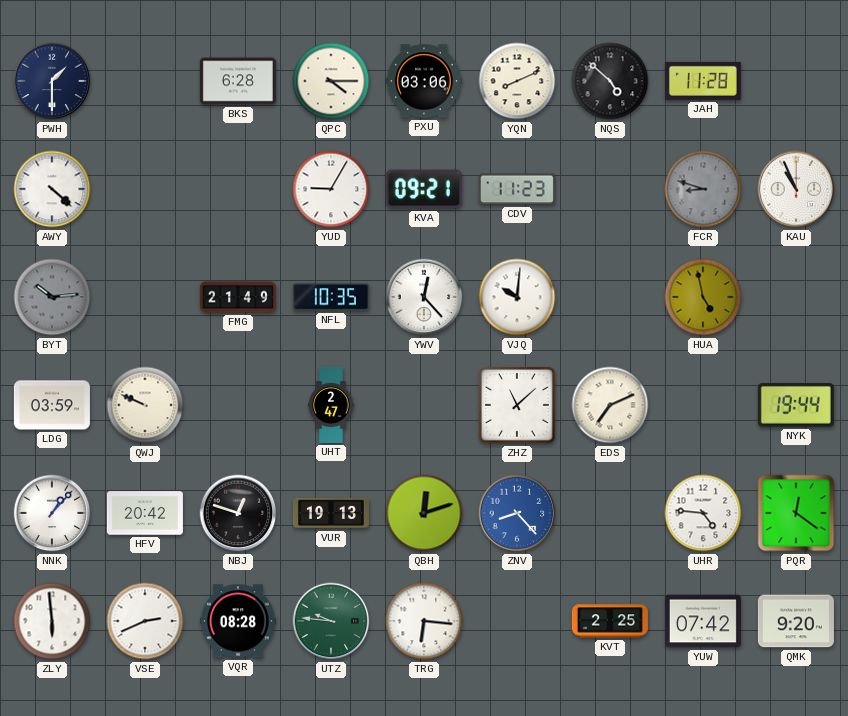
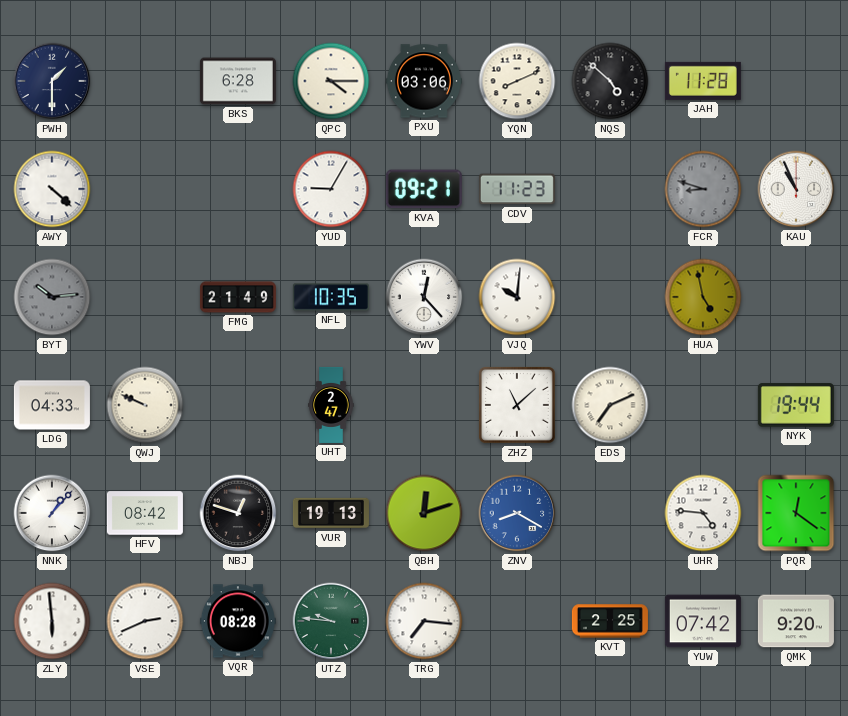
LDG: 03:59 -> 04:33
HFV: 20:42 -> 08:42
ZNV: 8:23 -> 8:20
TRG: 6:16 -> 7:16
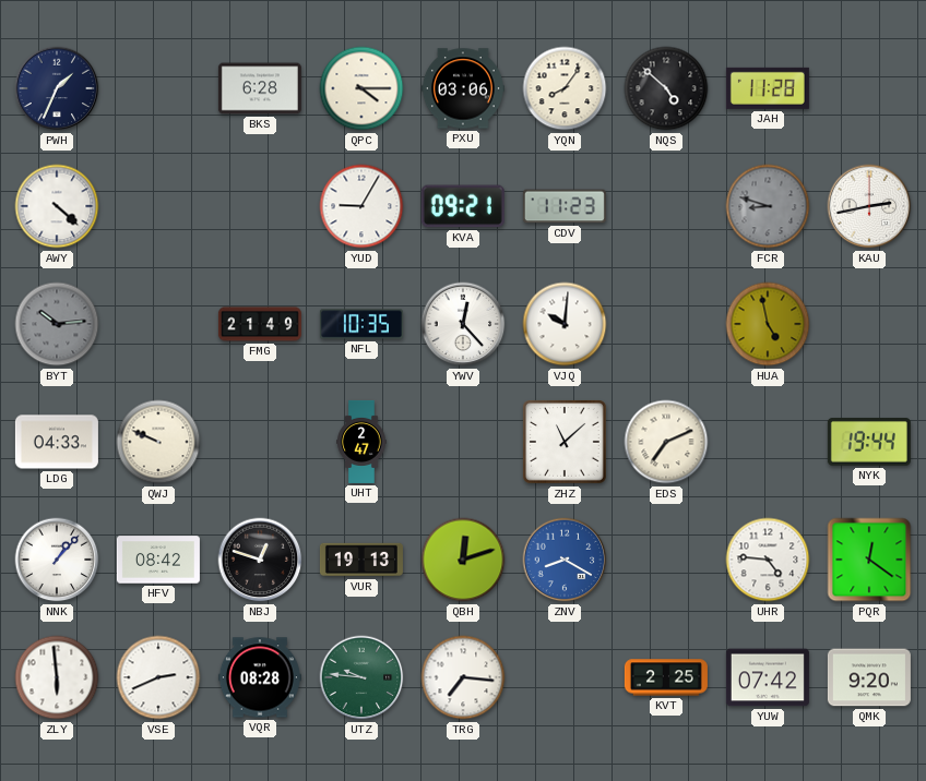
PWH: 1:30 -> 1:34
YQN: 8:11 -> 8:06
KAU: 10:56 -> 2:43
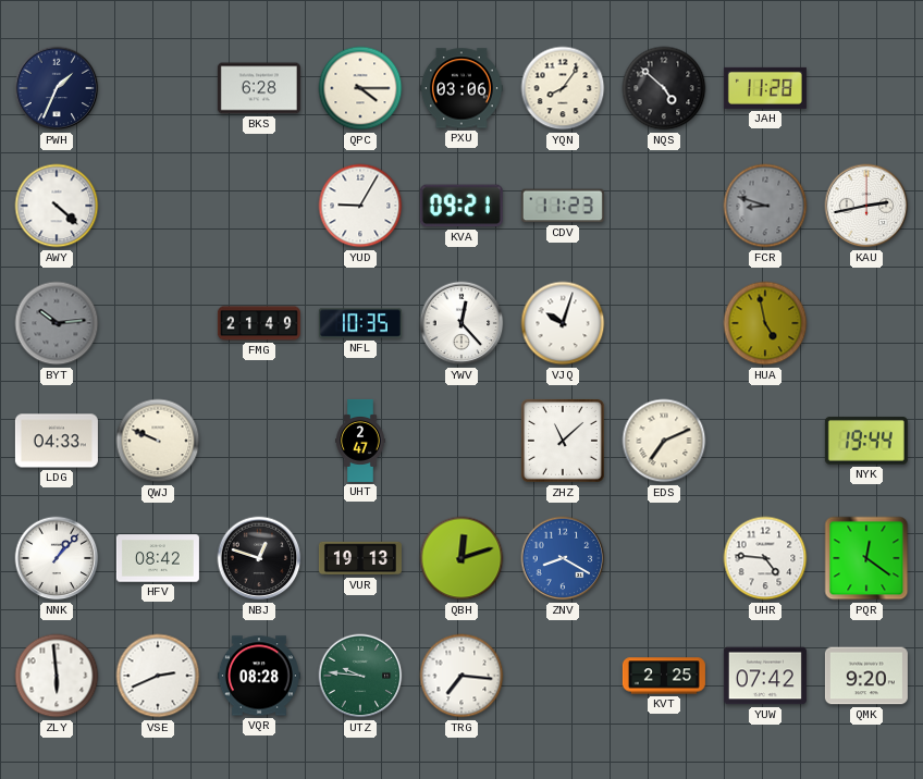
VJQ: 10:01 -> 10:03
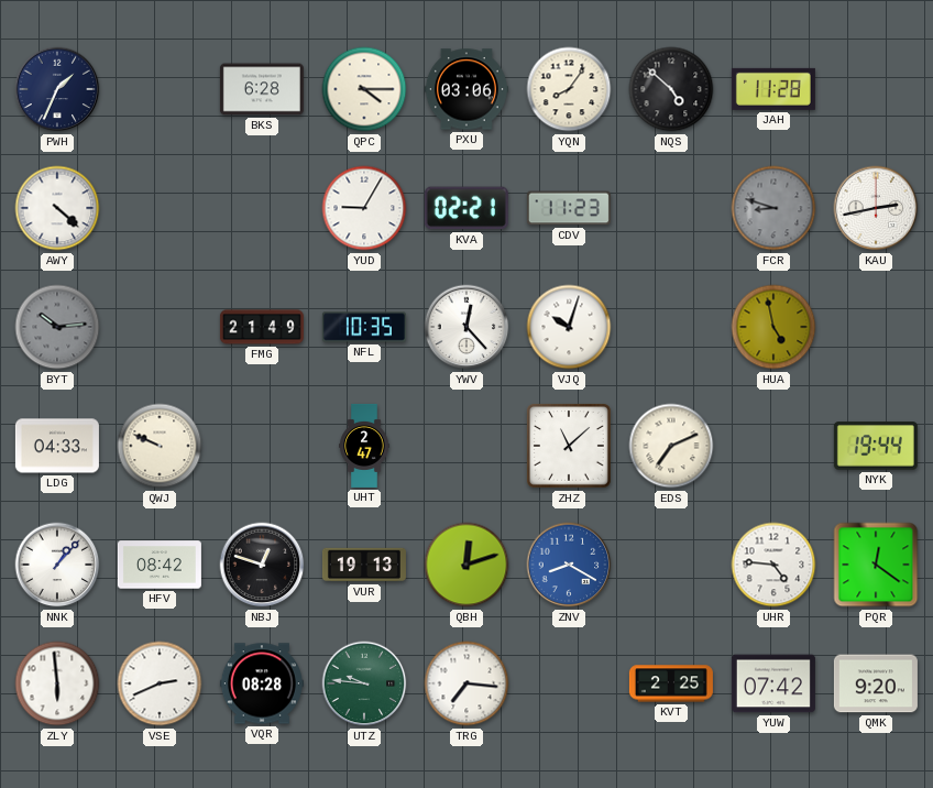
KVA: 09:21 -> 02:21
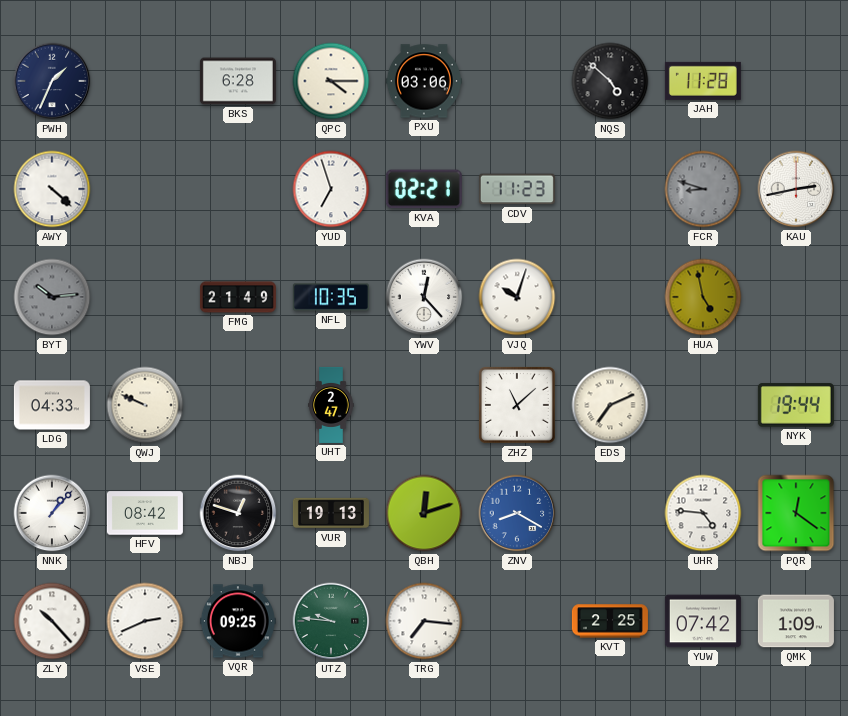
YQN: 8:06 -> none
YUD: 9:05 -> 6:57
ZLY: 5:59 -> 10:23
VQR: 08:28 -> 09:25
QMK: 9:20 -> 1:09
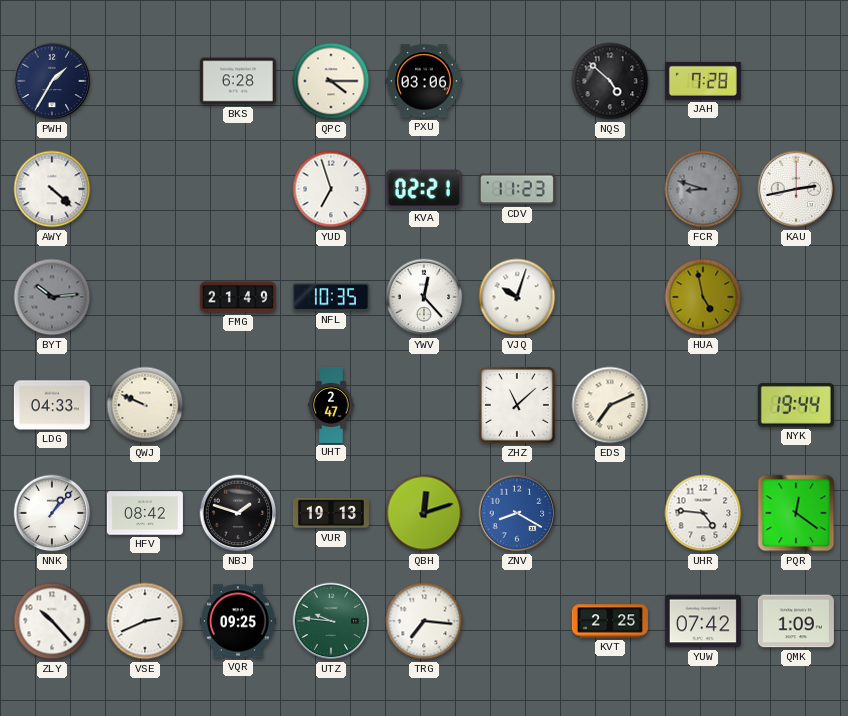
PWH: 1:34 -> 1:35
JAH: 11:28 -> 7:28
NBJ: 12:48 -> 1:48
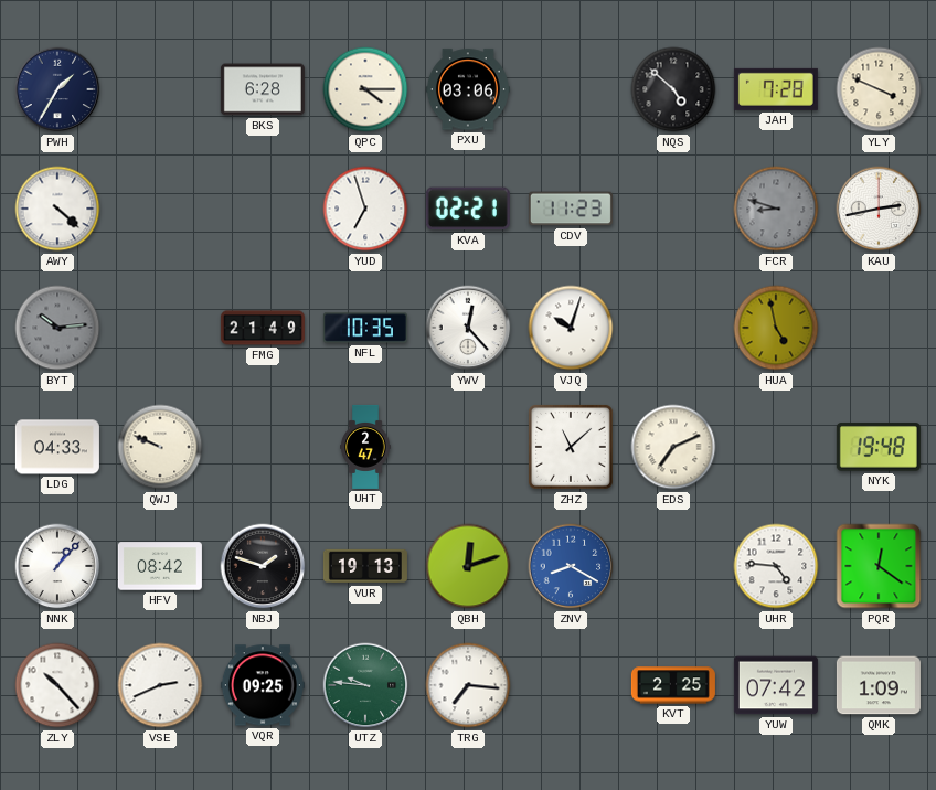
YLY: none -> 3:49
NYK: 19:44 -> 19:48
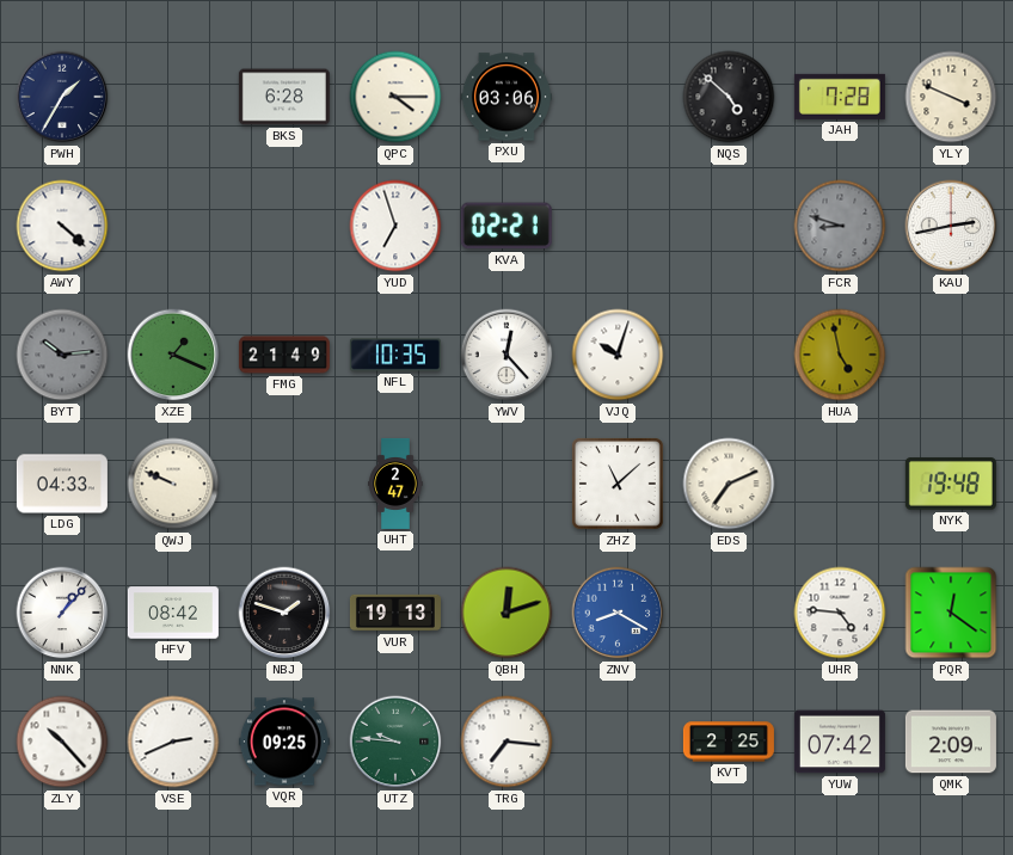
CDV: 11:23 -> none
XZE: none -> 1:19
QMK: 1:09 -> 2:09
